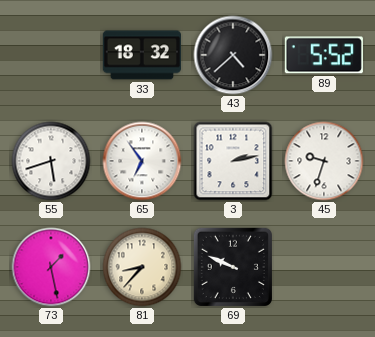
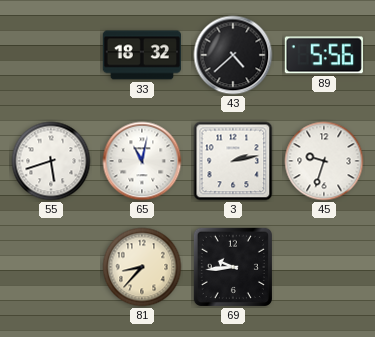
89: 5:52 -> 5:56
65: 6:54 -> 11:02
73: 1:28 -> none
69: 9:49 -> 9:44
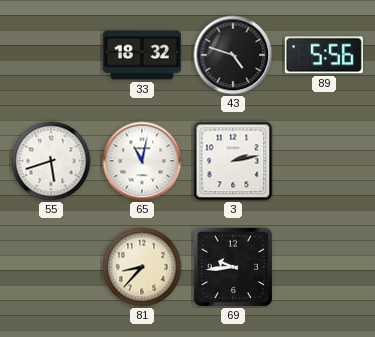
43: 4:38 -> 4:48
45: 9:33 -> none
